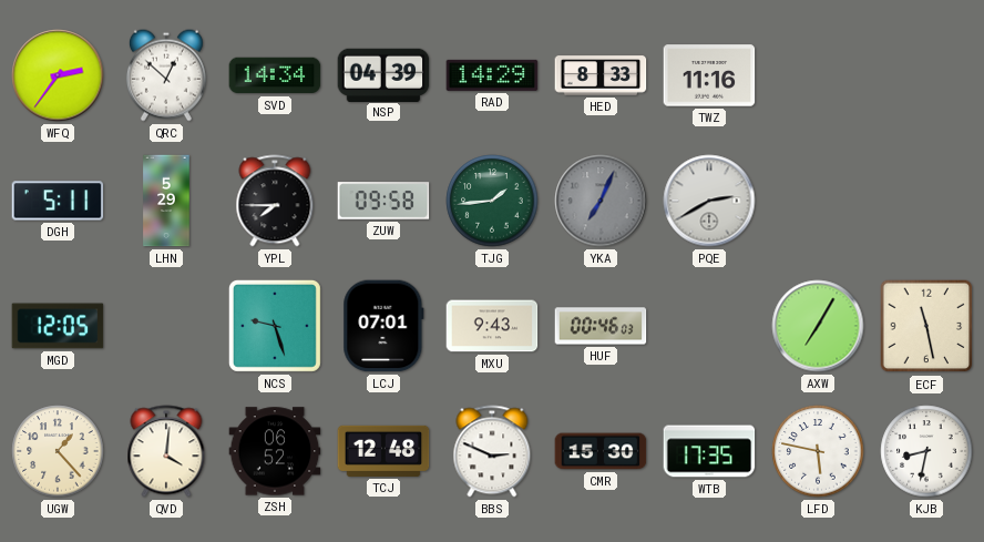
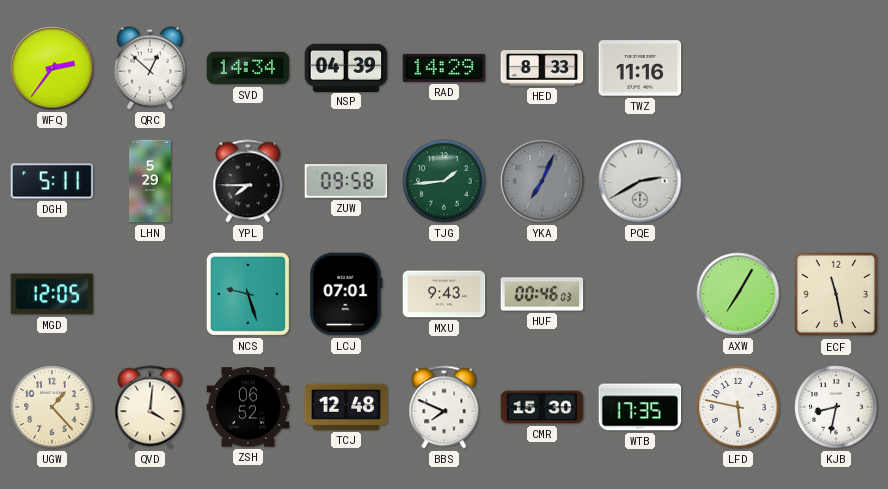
BBS: 2:49 -> 7:49
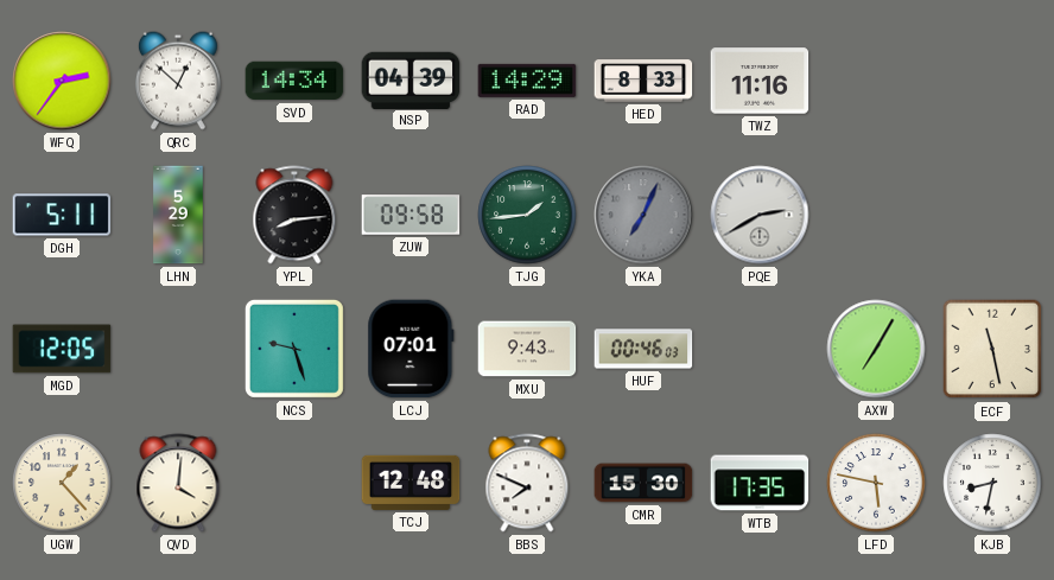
YPL: 7:45 -> 8:14
ZSH: 06:52 -> none
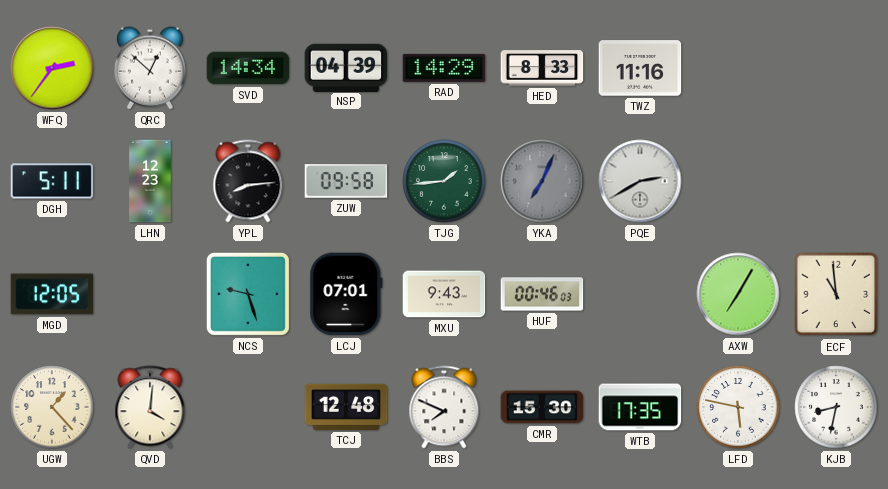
LHN: 5:29 -> 12:23
ECF: 11:28 -> 10:59
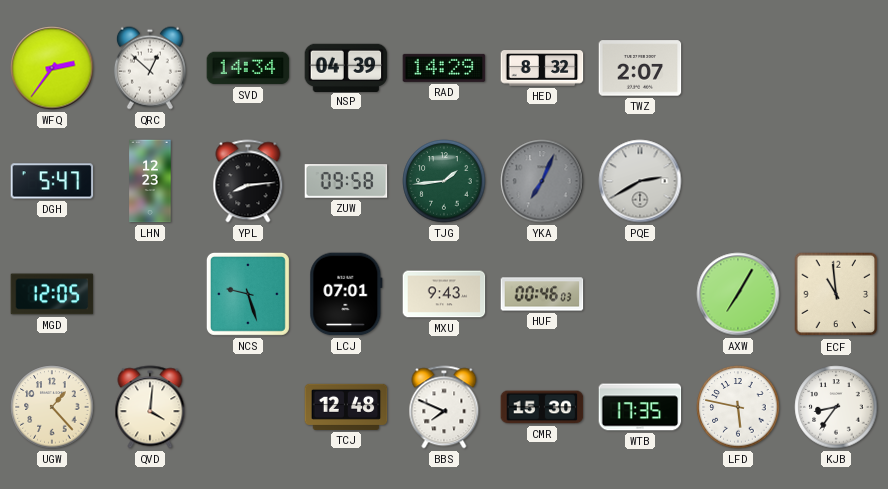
HED: 8:33 -> 8:32
TWZ: 11:16 -> 2:07
DGH: 5:11 -> 5:47
KJB: 8:32 -> 8:36
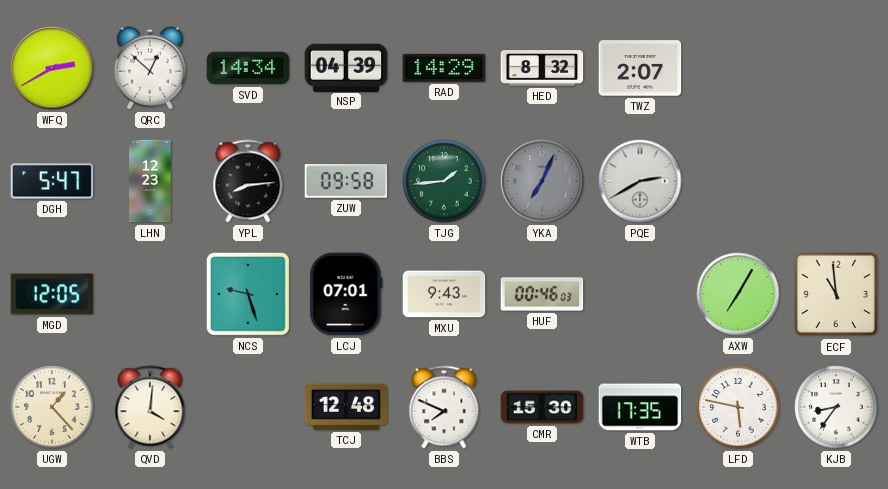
WFQ: 2:36 -> 2:40
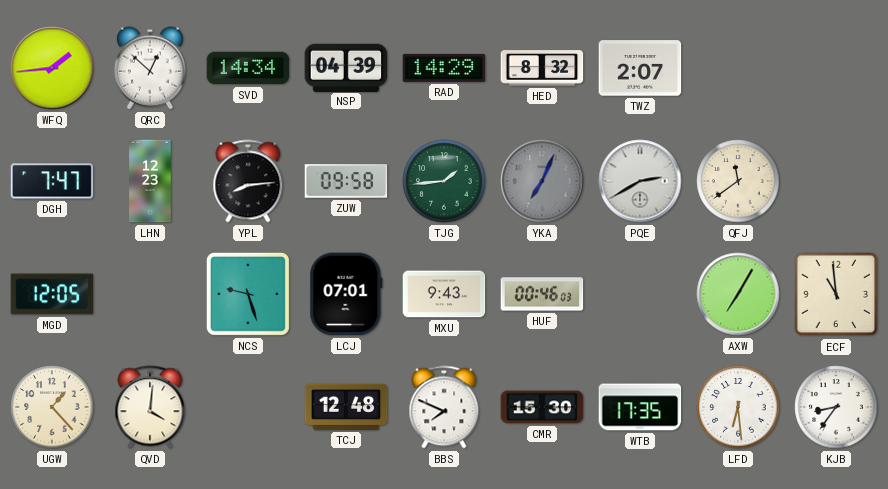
WFQ: 2:40 -> 1:44
DGH: 5:47 -> 7:47
QFJ: none -> 11:39
LFD: 5:47 -> 6:29
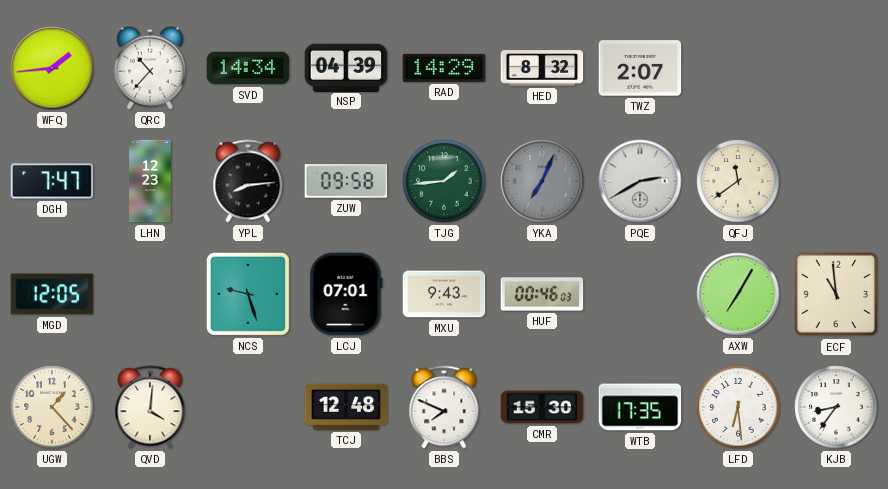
QRC: 12:52 -> 10:37
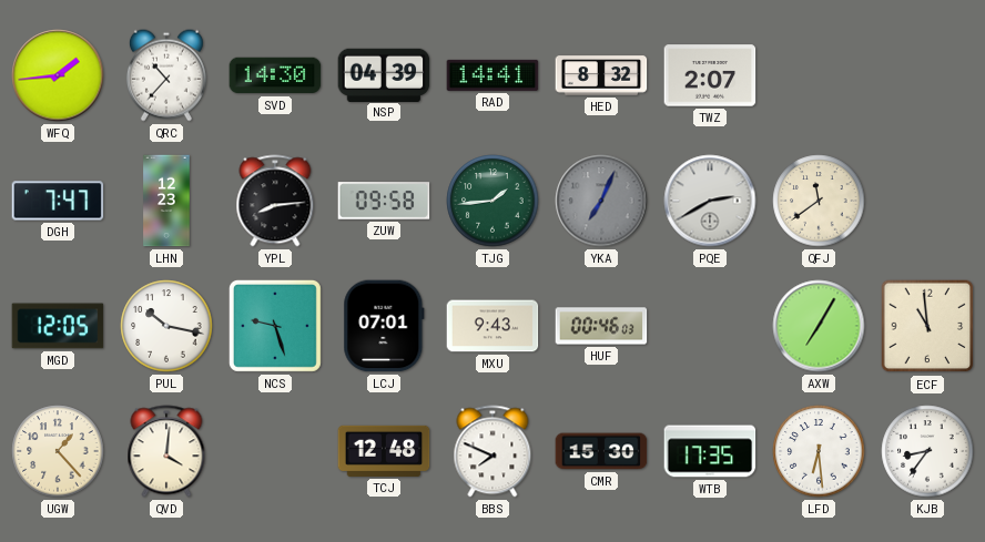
SVD: 14:34 -> 14:30
RAD: 14:29 -> 14:41
PUL: none -> 10:17
